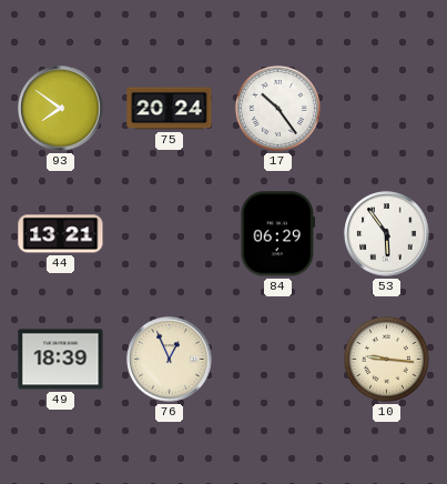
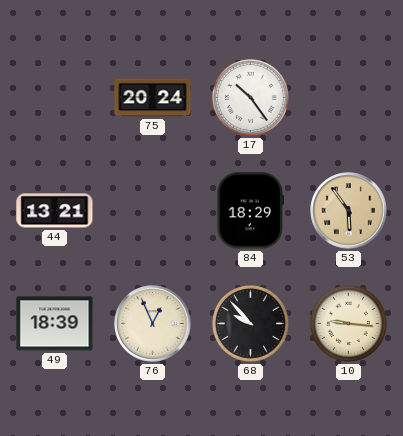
93: 7:51 -> none
84: 06:29 -> 18:29
53 dial: white -> champagne
68: none -> 9:53
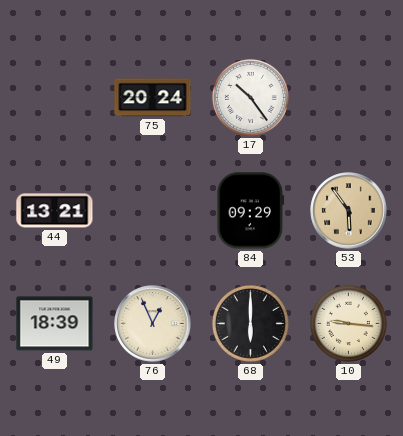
84: 18:29 -> 09:29
68: 9:53 -> 6:00
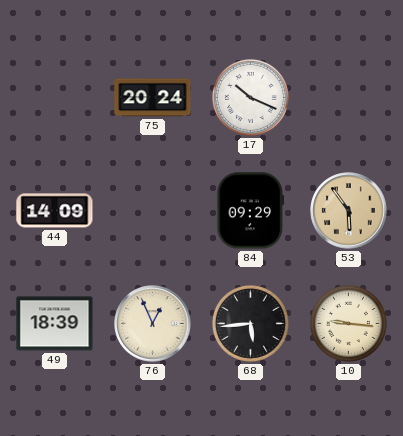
17: 10:24 -> 10:19
44: 13:21 -> 14:09
68: 6:00 -> 5:44
